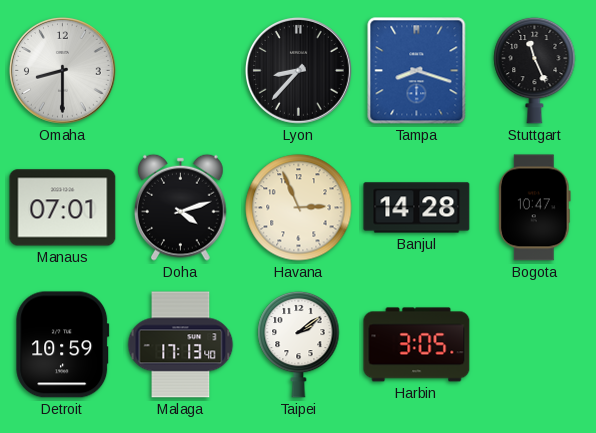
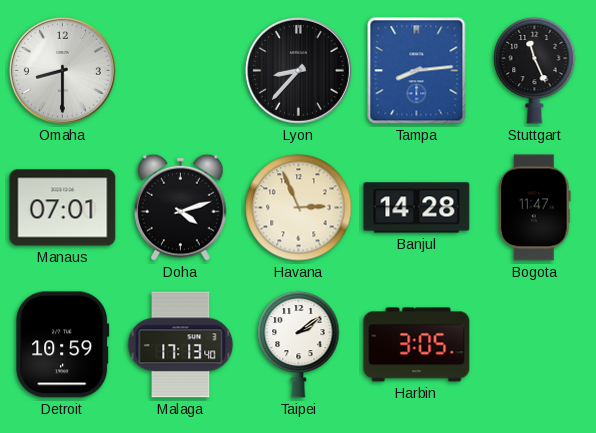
Tampa: 8:18 -> 8:14
Bogota: 10:47 -> 11:47
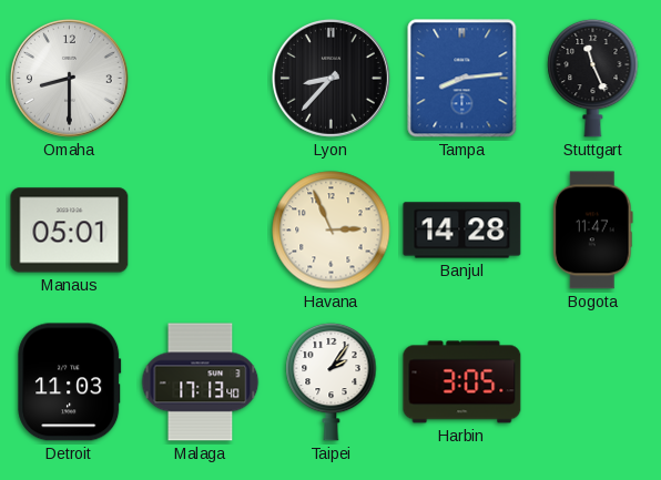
Manaus: 07:01 -> 05:01
Doha: 4:12 -> none
Detroit: 10:59 -> 11:03
Taipei: 2:09 -> 2:06
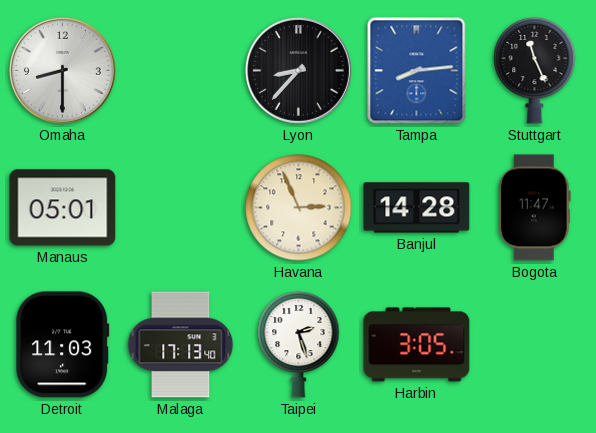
Taipei: 2:06 -> 2:27
